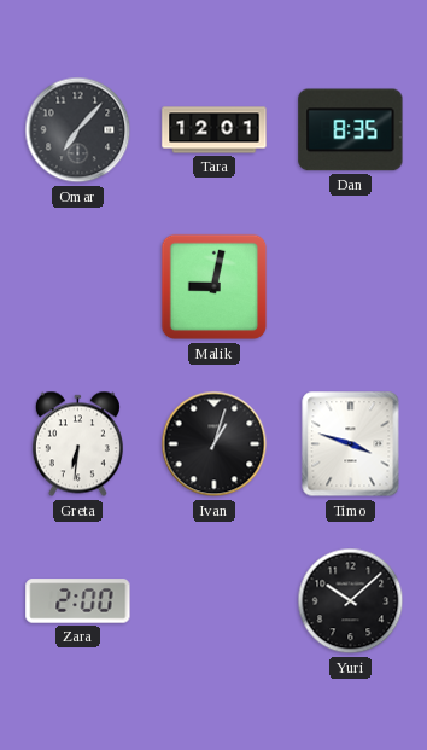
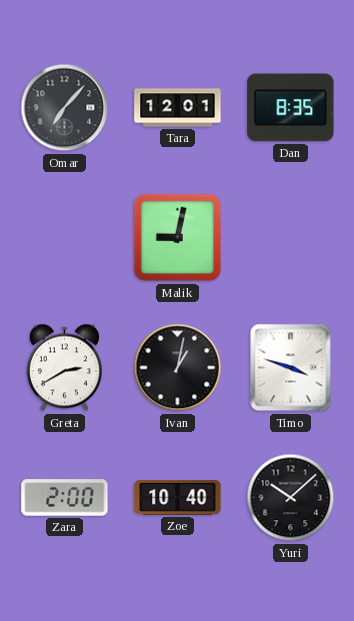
Greta: 6:31 -> 2:40
Ivan: 1:03 -> 1:02
Zoe: none -> 10:40
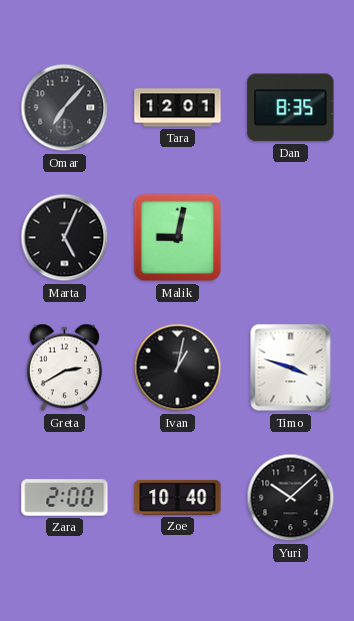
Marta: none -> 5:04
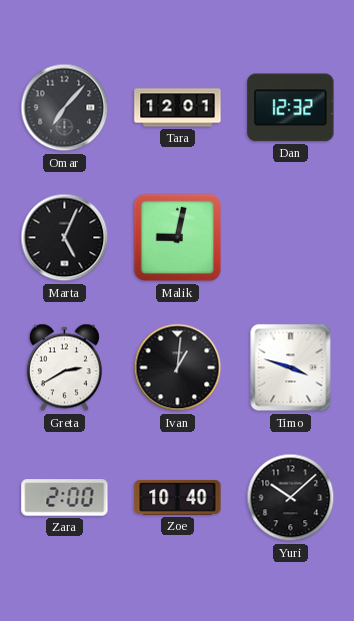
Dan: 8:35 -> 12:32
Ivan: 1:02 -> 1:01
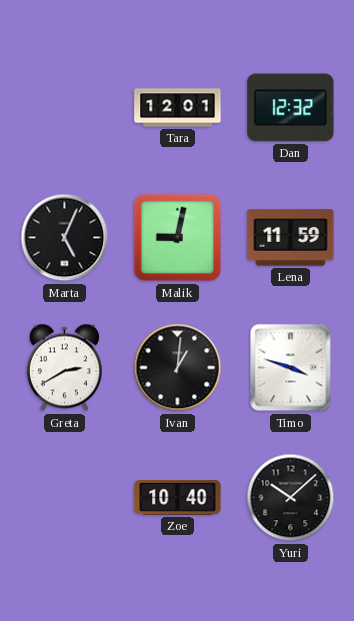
Omar: 7:07 -> none
Lena: none -> 11:59
Zara: 2:00 -> none
